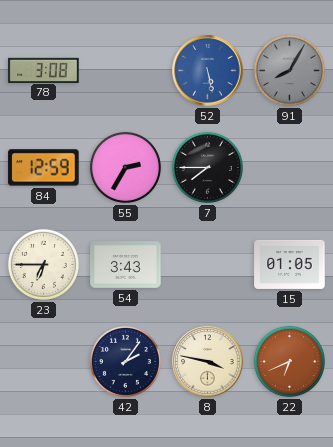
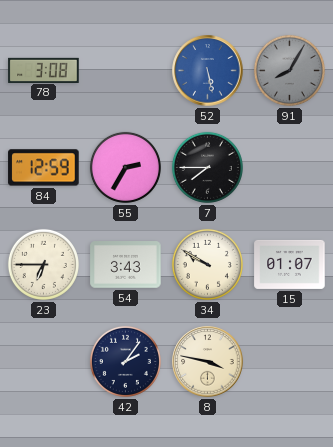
34: none -> 9:50
15: 01:05 -> 01:07
22: 6:41 -> none
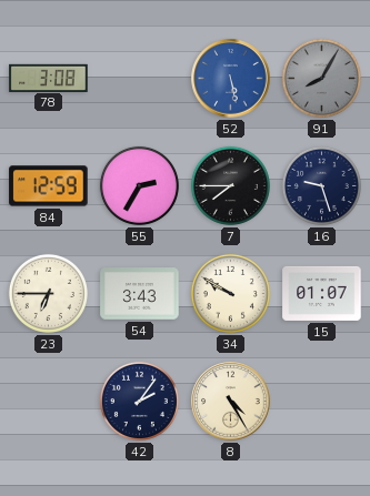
16: none -> 9:27
8: 3:47 -> 4:25
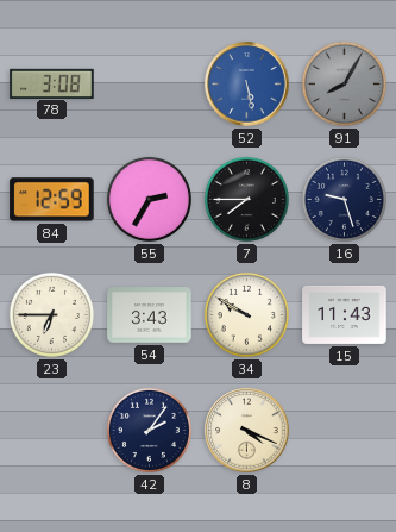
15: 01:07 -> 11:43
8: 4:25 -> 4:19
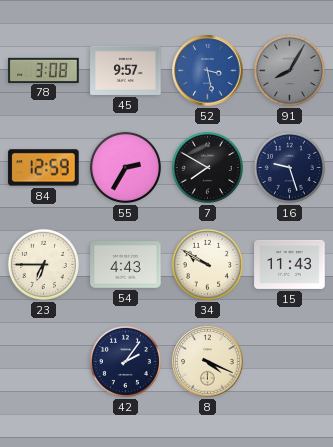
45: none -> 9:57
52: 5:28 -> 3:28
7: 7:45 -> 7:50
54: 3:43 -> 4:43
